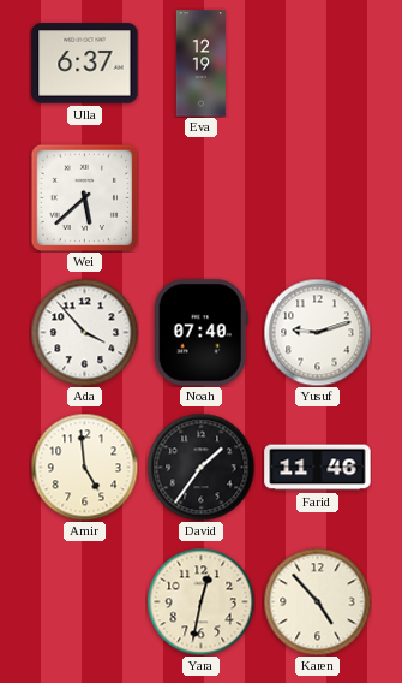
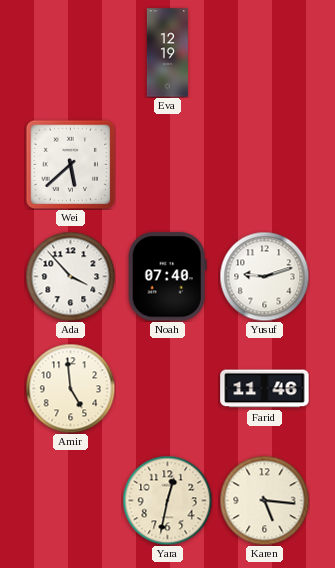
Ulla: 6:37 -> none
David: 1:36 -> none
Karen: 4:53 -> 5:16
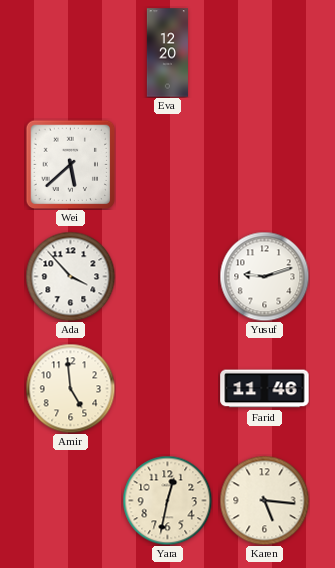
Eva: 12:19 -> 12:20
Noah: 07:40 -> none
